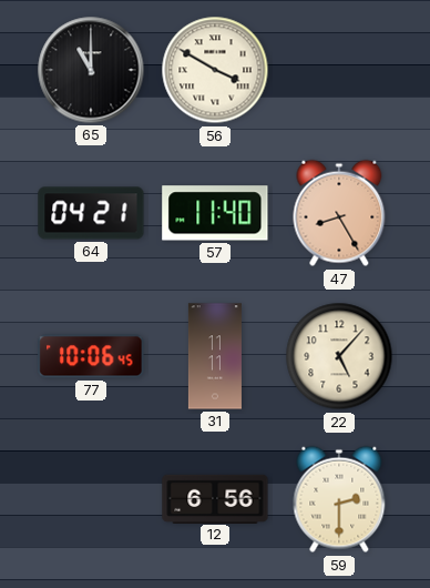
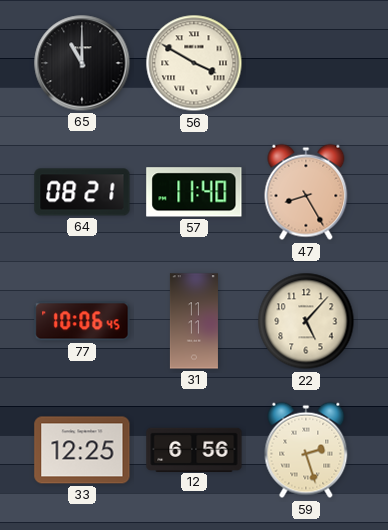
64: 04:21 -> 08:21
33: none -> 12:25
59: 2:30 -> 2:27
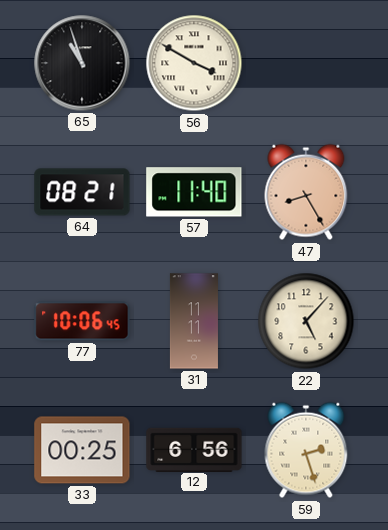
65: 11:00 -> 10:57
33: 12:25 -> 00:25
